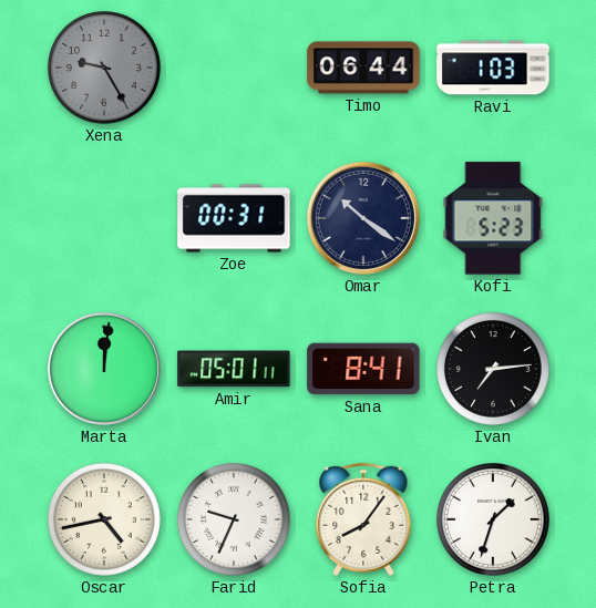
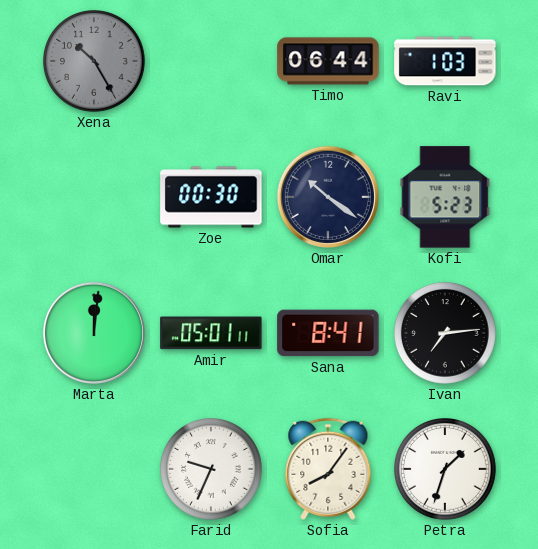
Xena: 9:25 -> 10:25
Zoe: 00:31 -> 00:30
Oscar: 4:43 -> none
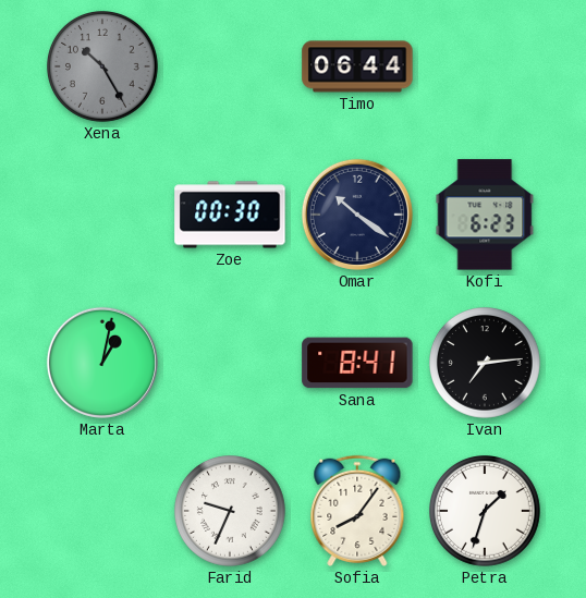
Ravi: 1:03 -> none
Kofi: 5:23 -> 6:23
Marta: 12:01 -> 1:02
Amir: 05:01 -> none
